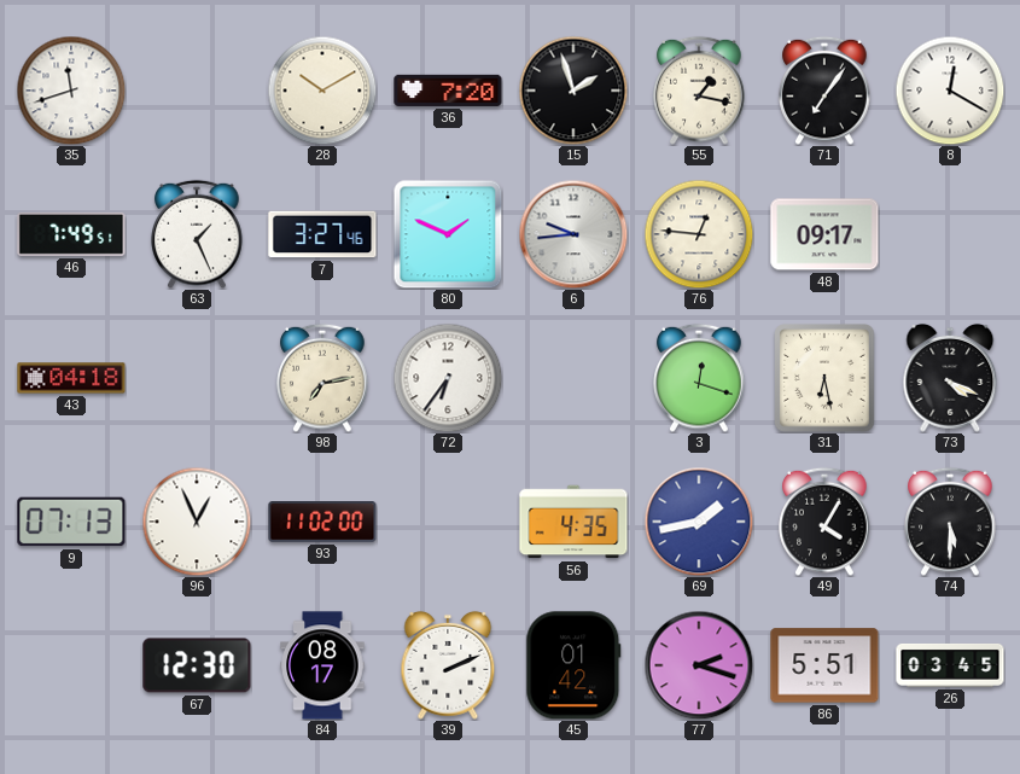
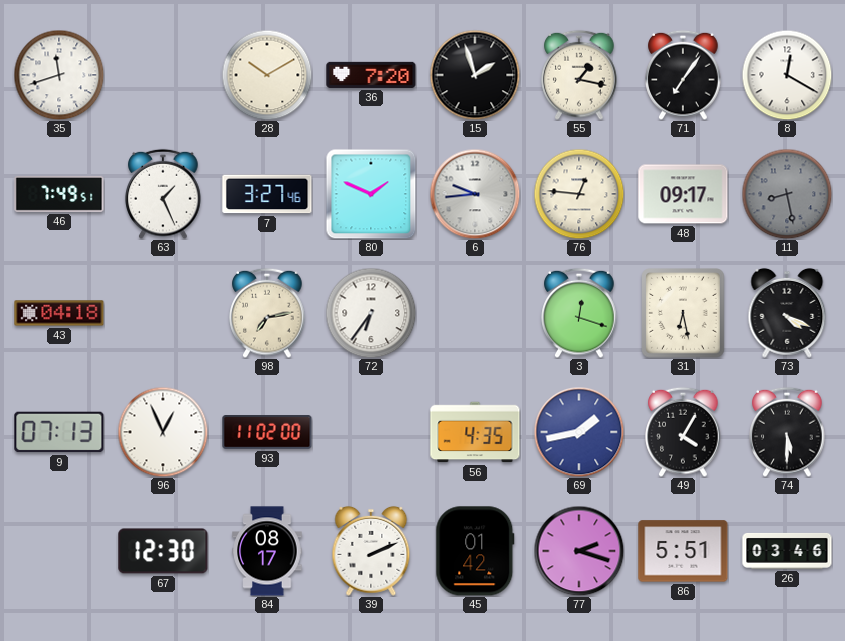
11: none -> 8:28
26: 03:45 -> 03:46
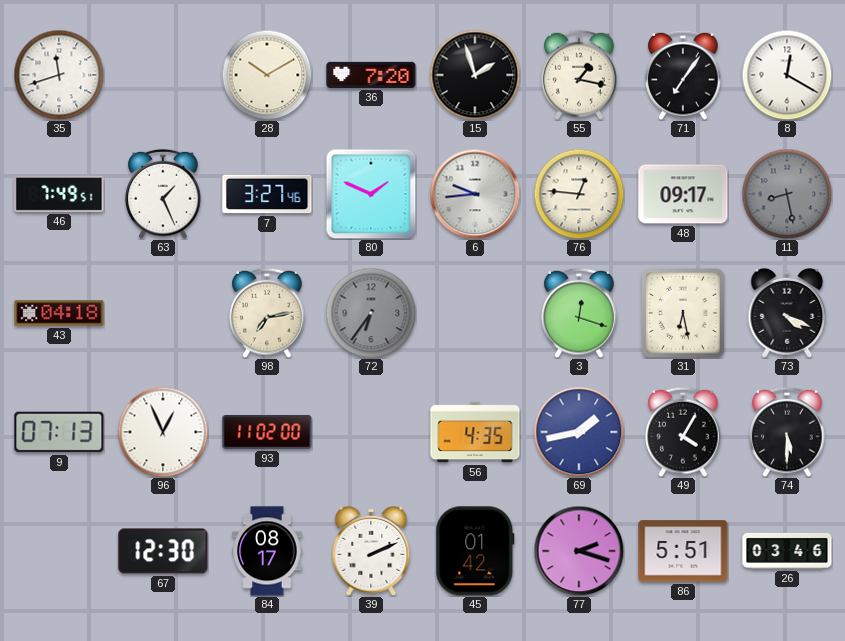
72 dial: white -> grey
